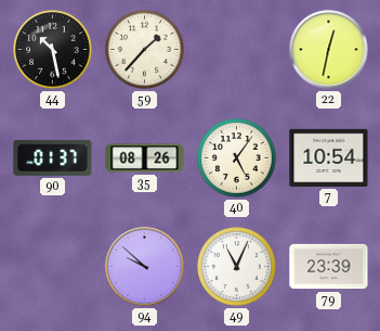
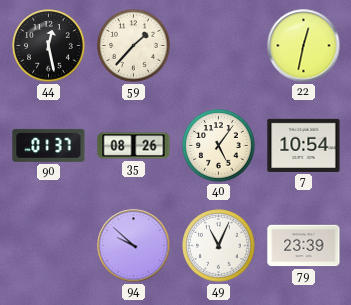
44: 10:28 -> 12:28
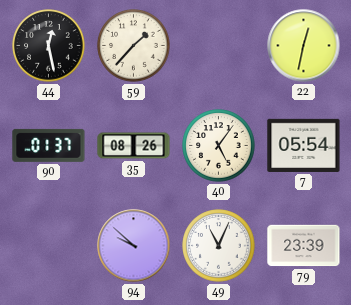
7: 10:54 -> 05:54
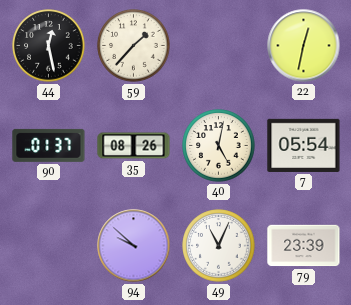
40: 5:06 -> 5:02
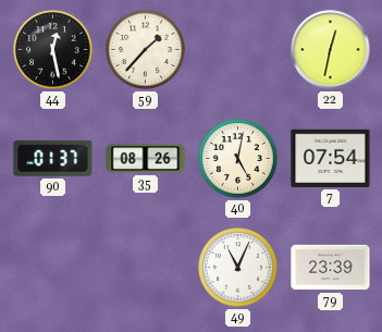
7: 05:54 -> 07:54
94: 9:52 -> none
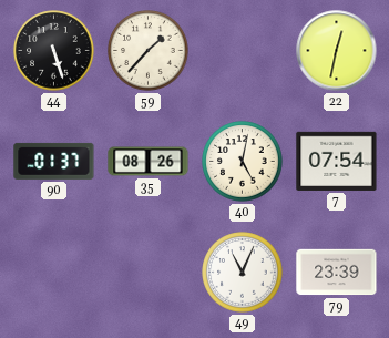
44: 12:28 -> 5:27
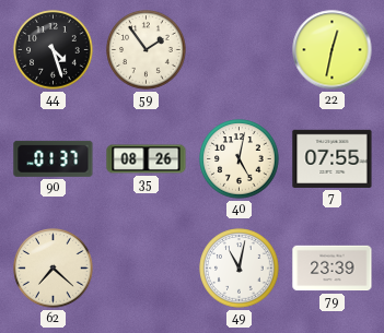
44: 5:27 -> 4:27
59: 1:37 -> 1:54
7: 07:54 -> 07:55
62: none -> 7:22
49: 11:04 -> 11:02
